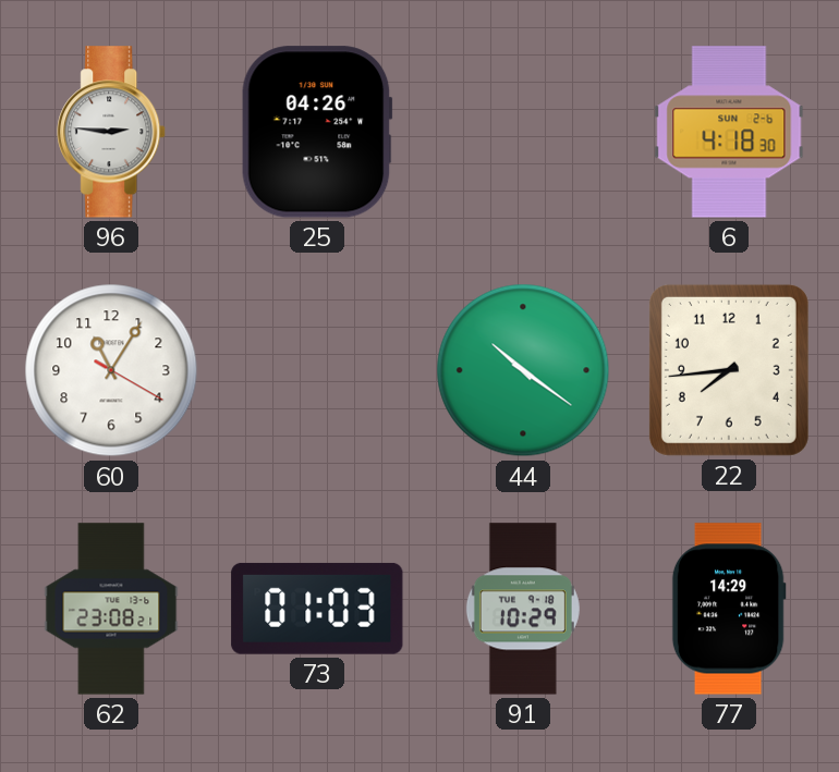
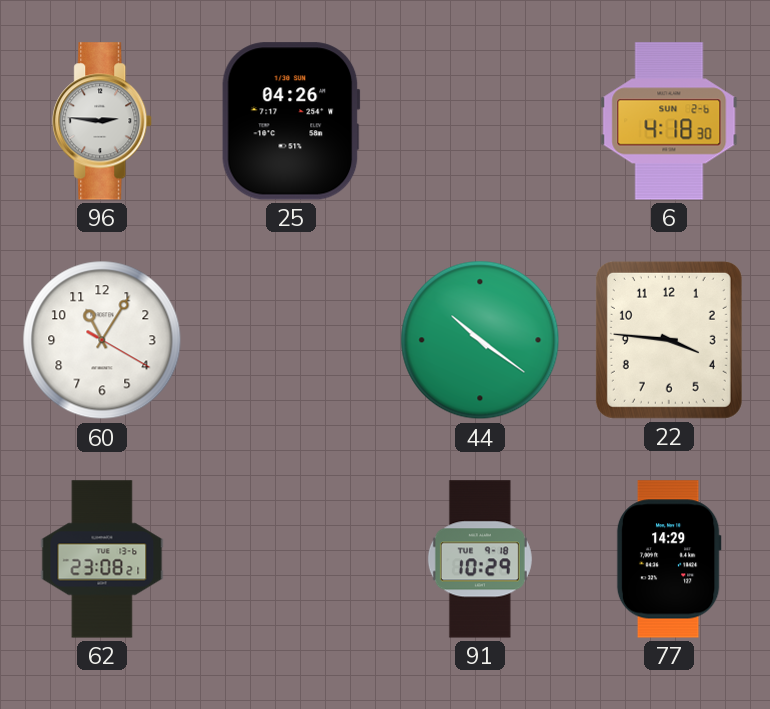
22: 7:44 -> 3:46
73: 01:03 -> none
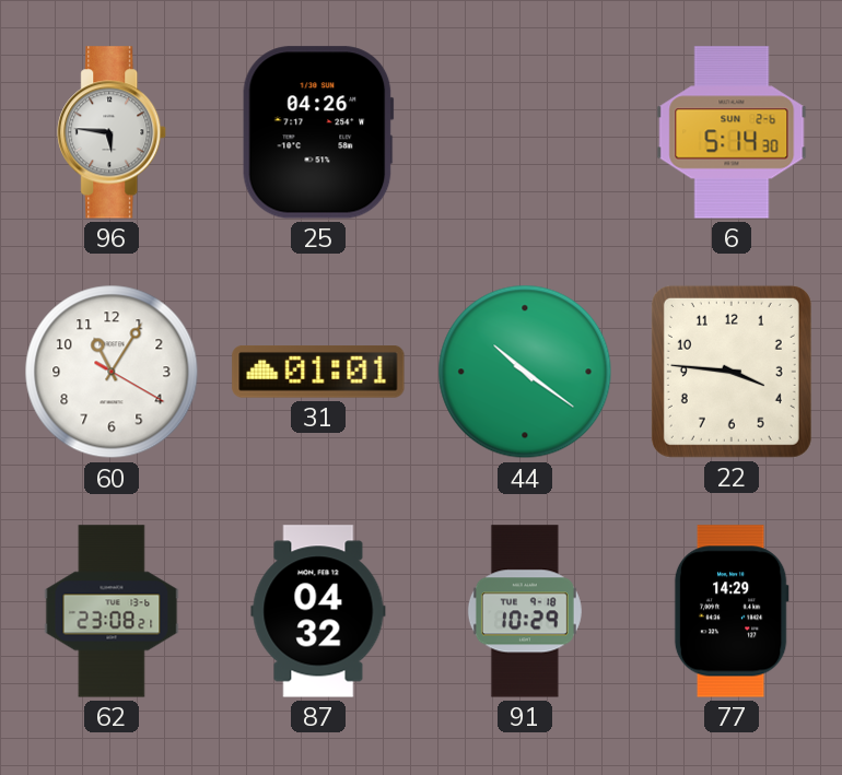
96: 2:46 -> 5:46
6: 4:18 -> 5:14
31: none -> 01:01
87: none -> 04:32
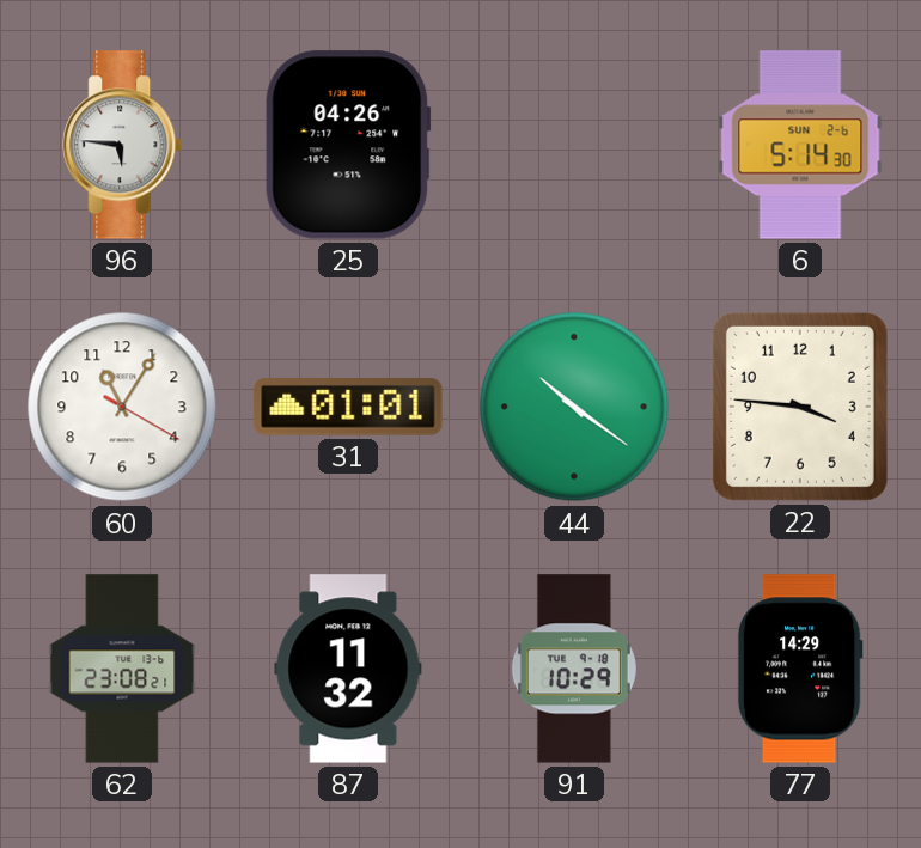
87: 04:32 -> 11:32
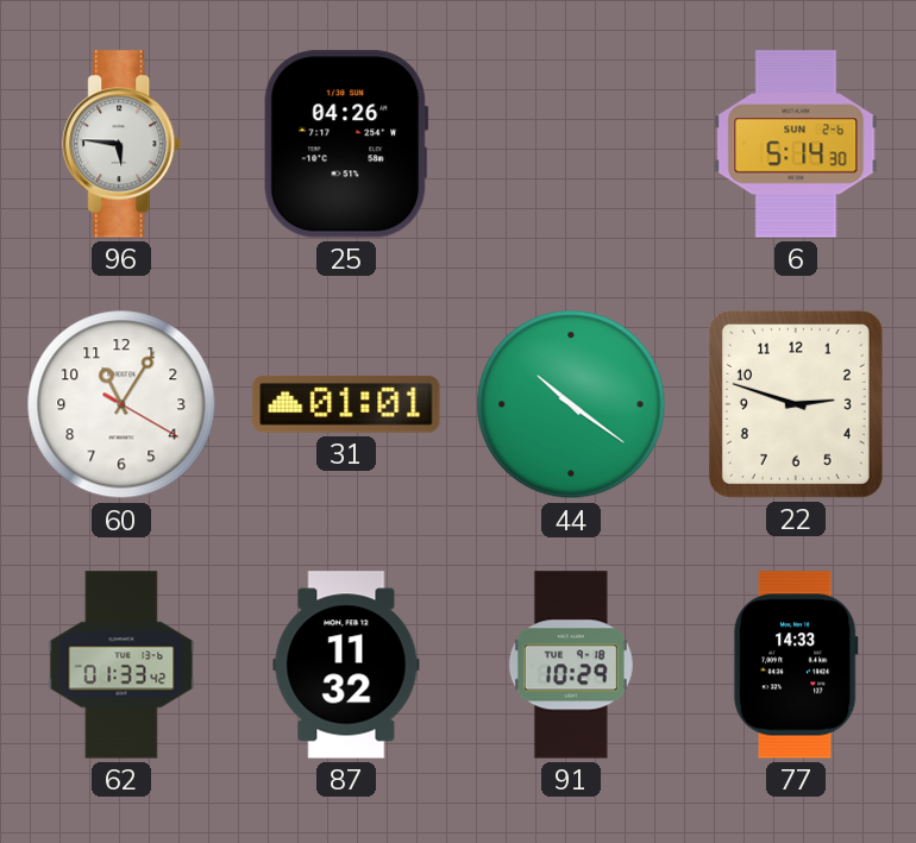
22: 3:46 -> 2:48
62: 23:08 -> 01:33
77: 14:29 -> 14:33
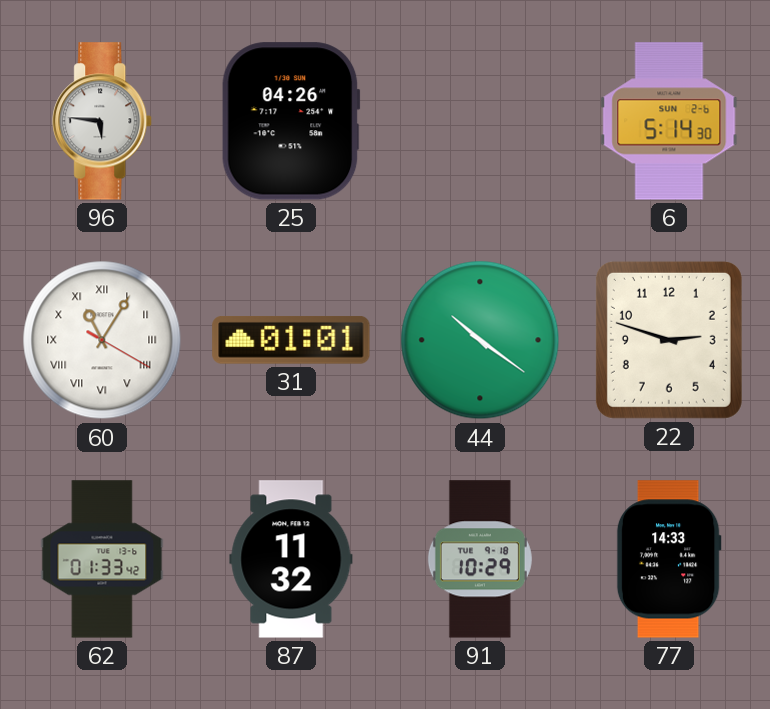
60 numerals: Arabic -> Roman
